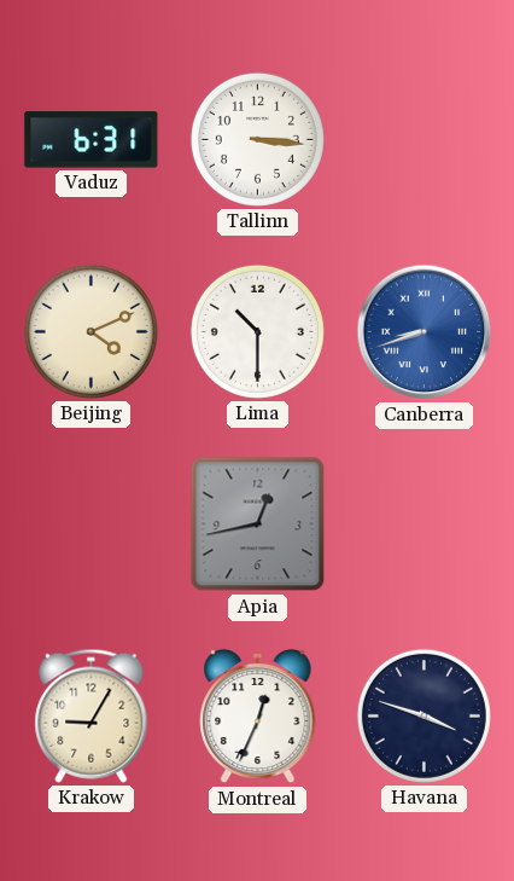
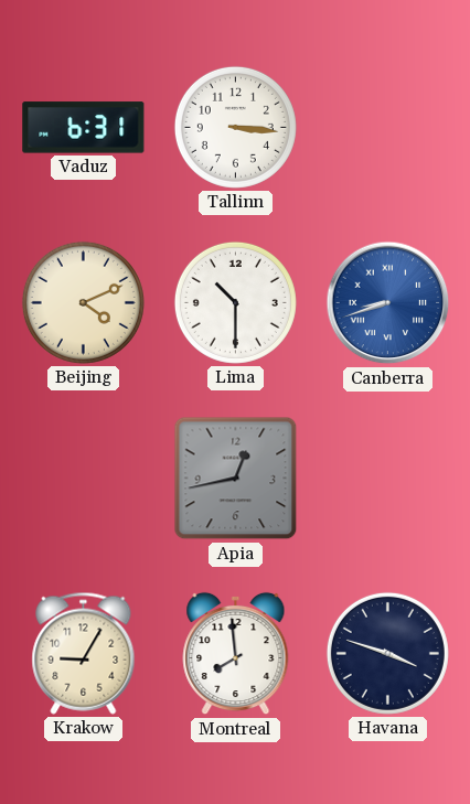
Montreal: 12:34 -> 7:59
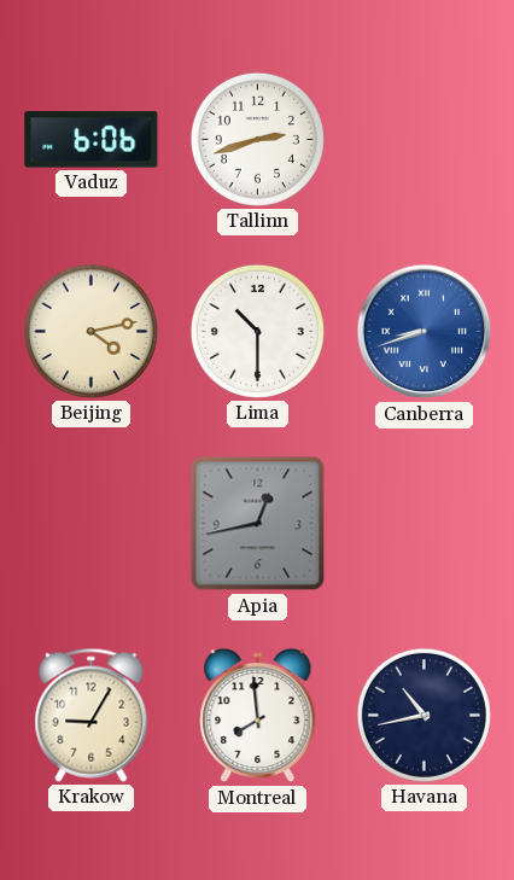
Vaduz: 6:31 -> 6:06
Tallinn: 3:16 -> 2:42
Beijing: 4:11 -> 4:13
Havana: 3:48 -> 10:43
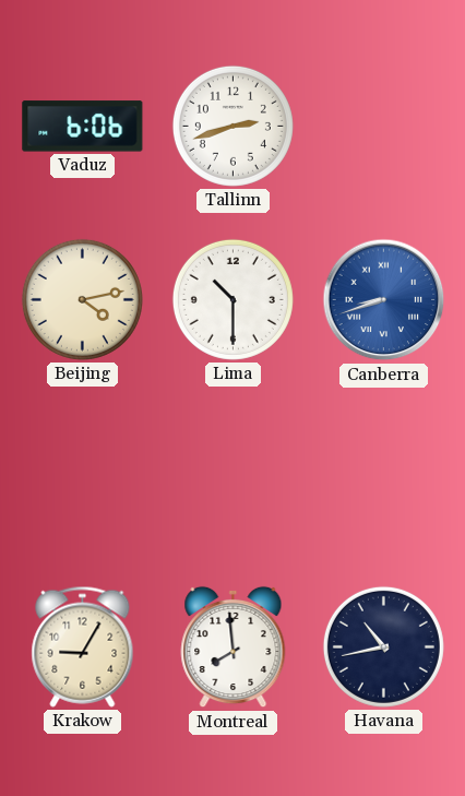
Apia: 12:43 -> none
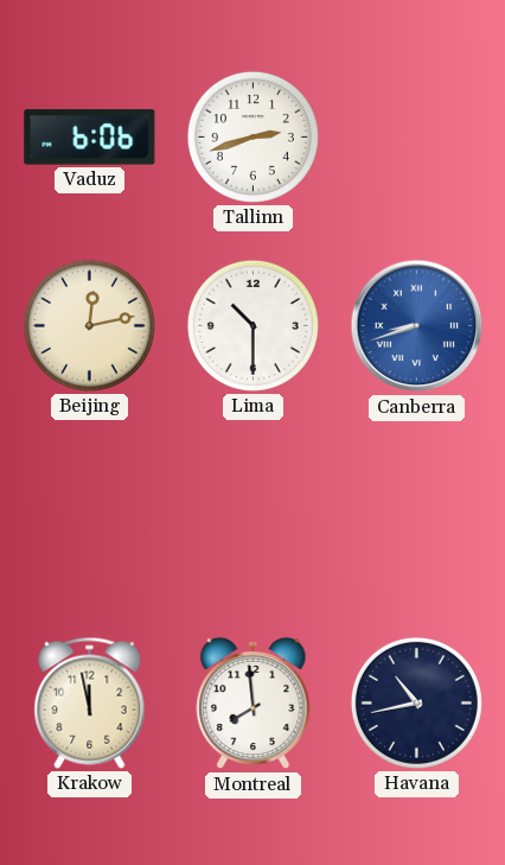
Beijing: 4:13 -> 12:13
Krakow: 9:05 -> 11:58
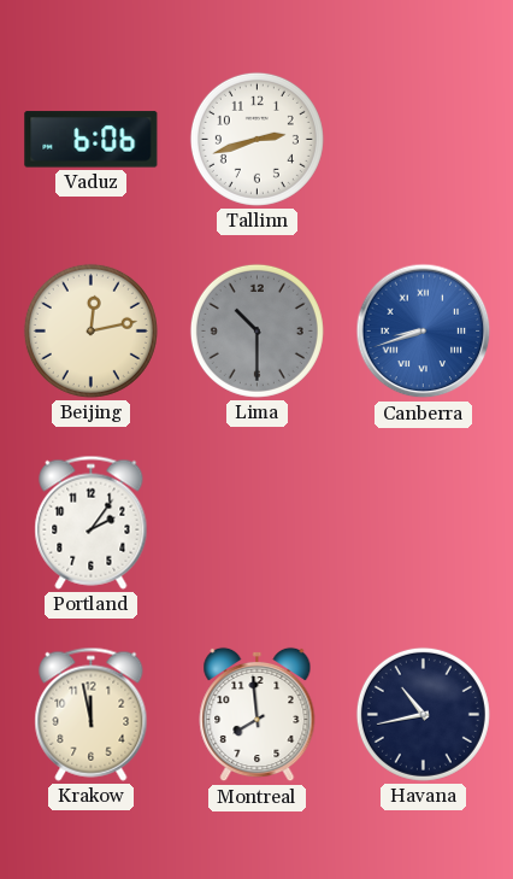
Lima dial: white -> grey
Portland: none -> 2:06
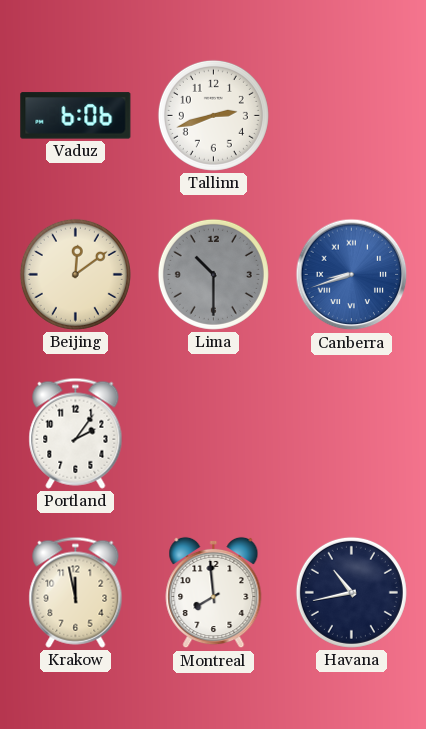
Beijing: 12:13 -> 12:09
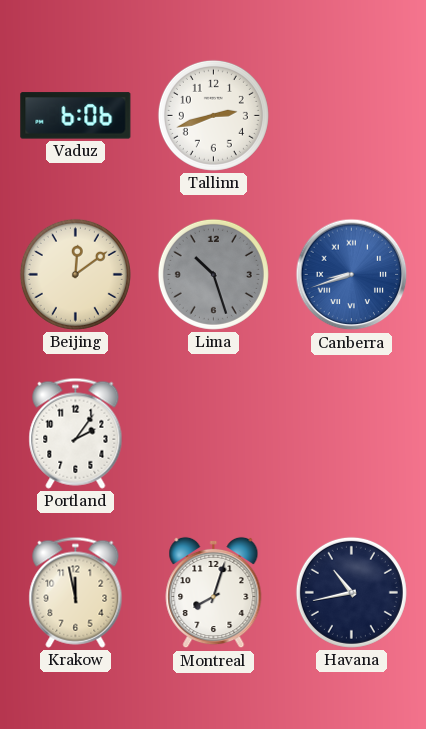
Lima: 10:30 -> 10:27
Montreal: 7:59 -> 8:03
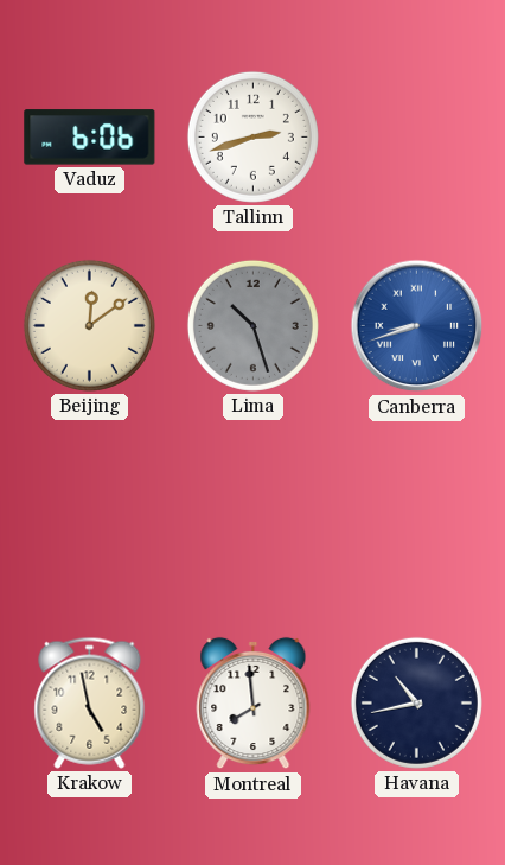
Portland: 2:06 -> none
Krakow: 11:58 -> 4:58
Montreal: 8:03 -> 7:59
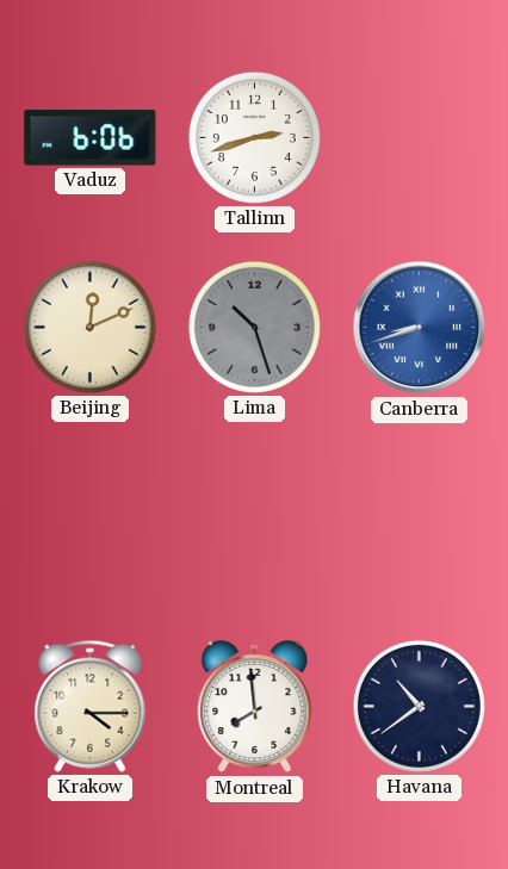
Beijing: 12:09 -> 12:11
Krakow: 4:58 -> 4:15
Havana: 10:43 -> 10:39
